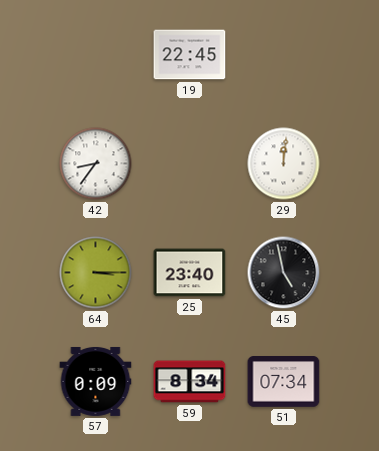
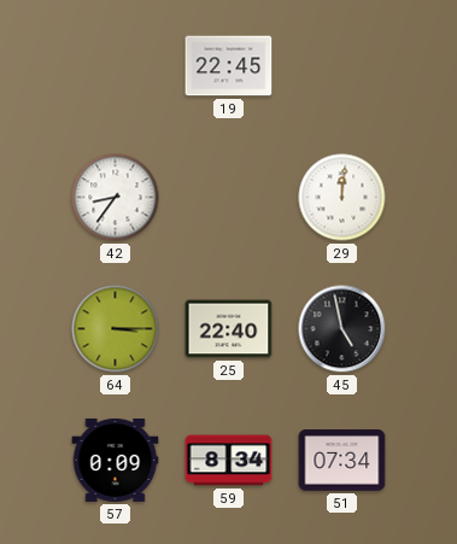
25: 23:40 -> 22:40
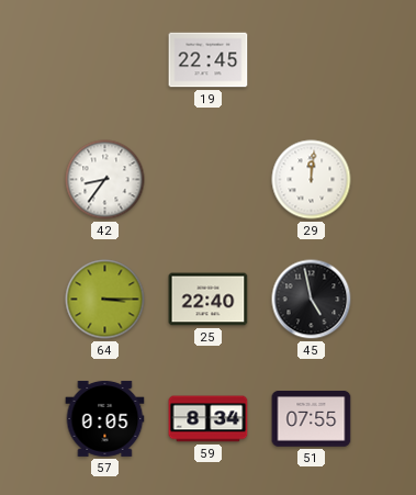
57: 0:09 -> 0:05
51: 07:34 -> 07:55
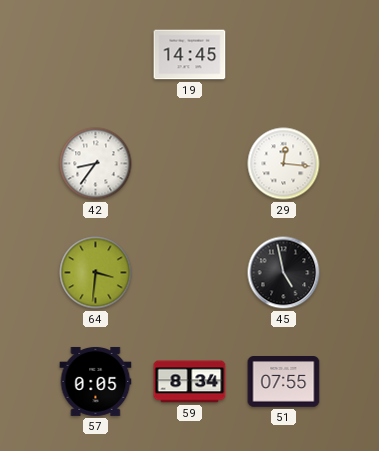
19: 22:45 -> 14:45
29: 12:01 -> 12:16
64: 3:15 -> 3:31
25: 22:40 -> none
